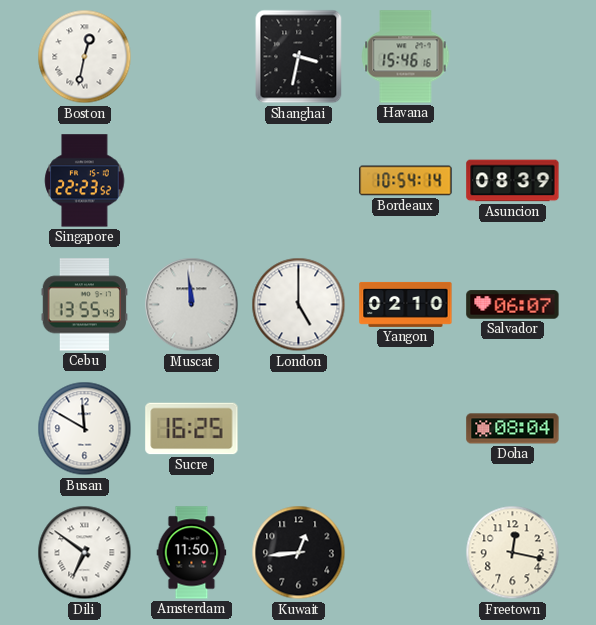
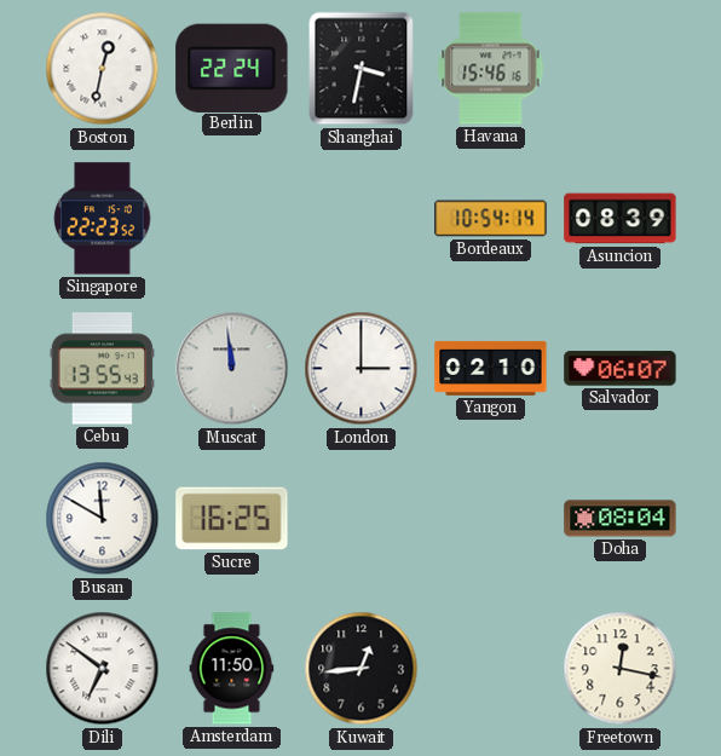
Berlin: none -> 22:24
London: 5:00 -> 3:00
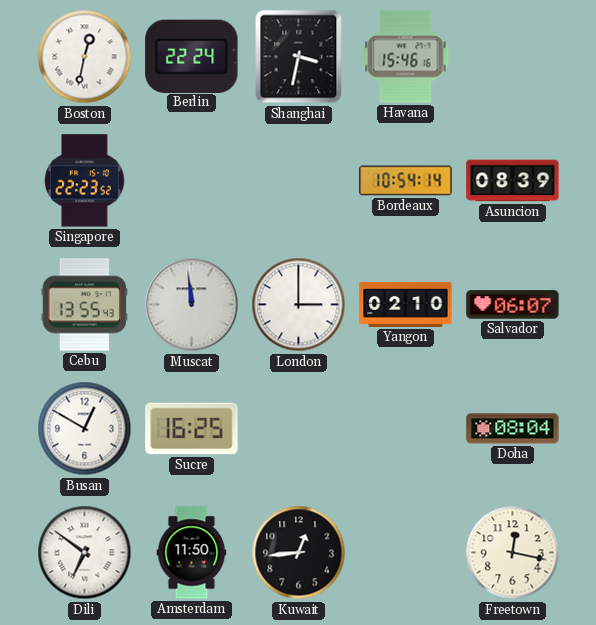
Busan: 11:50 -> 12:50
